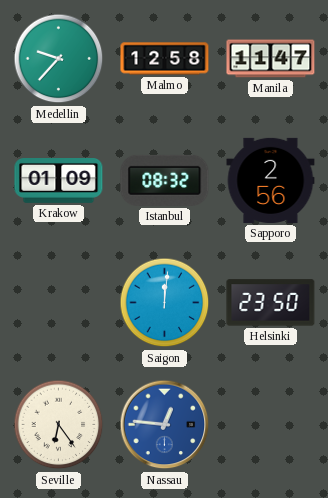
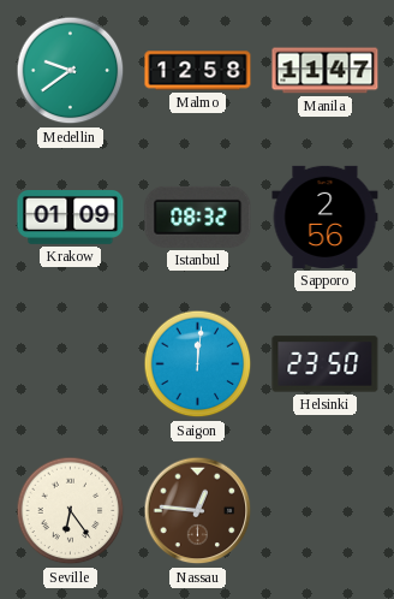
Medellin: 9:37 -> 9:39
Nassau dial: blue -> brown
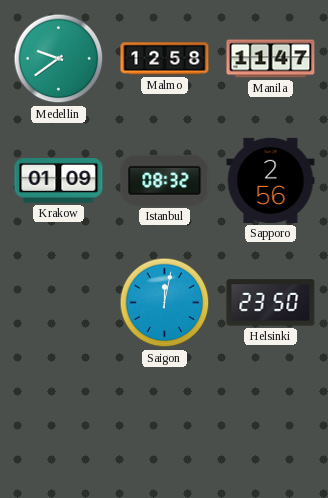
Saigon: 12:01 -> 12:02
Seville: 6:24 -> none
Nassau: 12:46 -> none
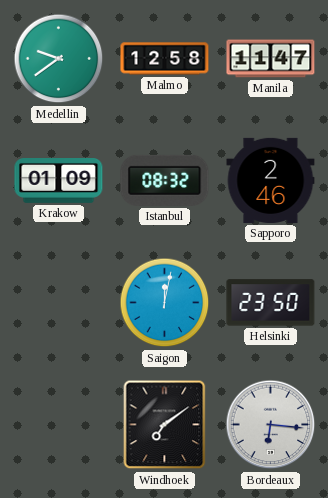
Sapporo: 2:56 -> 2:46
Windhoek: none -> 7:09
Bordeaux: none -> 6:16
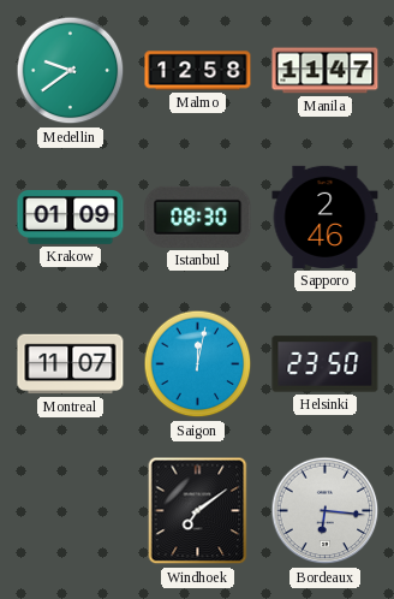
Istanbul: 08:32 -> 08:30
Montreal: none -> 11:07
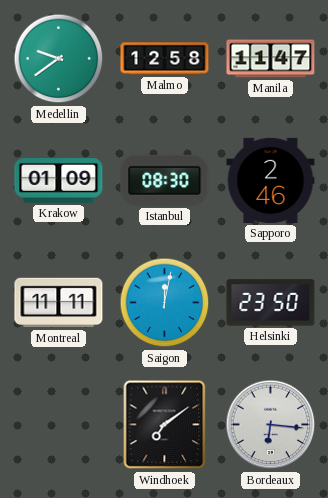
Montreal: 11:07 -> 11:11
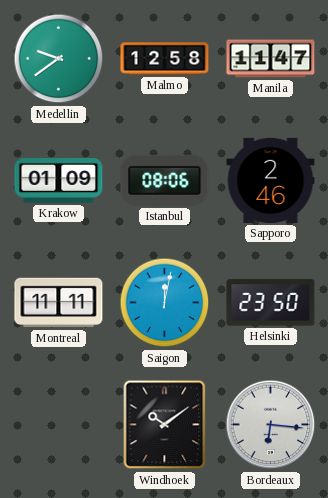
Istanbul: 08:30 -> 08:06
Windhoek: 7:09 -> 10:09
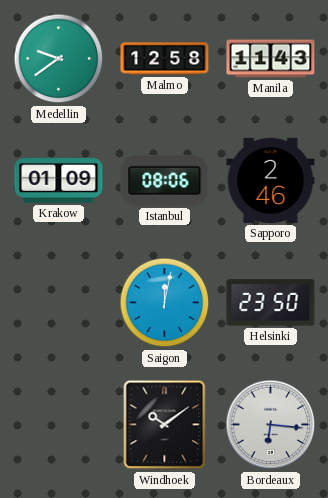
Manila: 11:47 -> 11:43
Montreal: 11:11 -> none
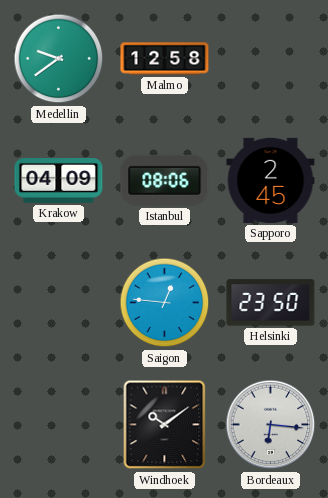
Manila: 11:43 -> none
Krakow: 01:09 -> 04:09
Sapporo: 2:46 -> 2:45
Saigon: 12:02 -> 12:46
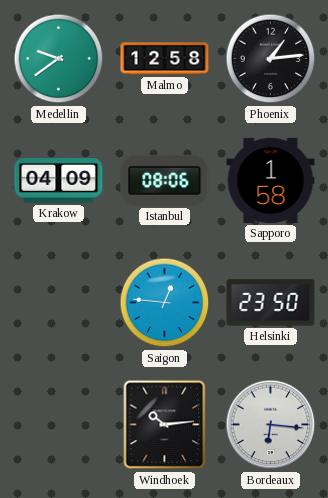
Phoenix: none -> 1:14
Sapporo: 2:45 -> 1:58
Windhoek: 10:09 -> 10:14
